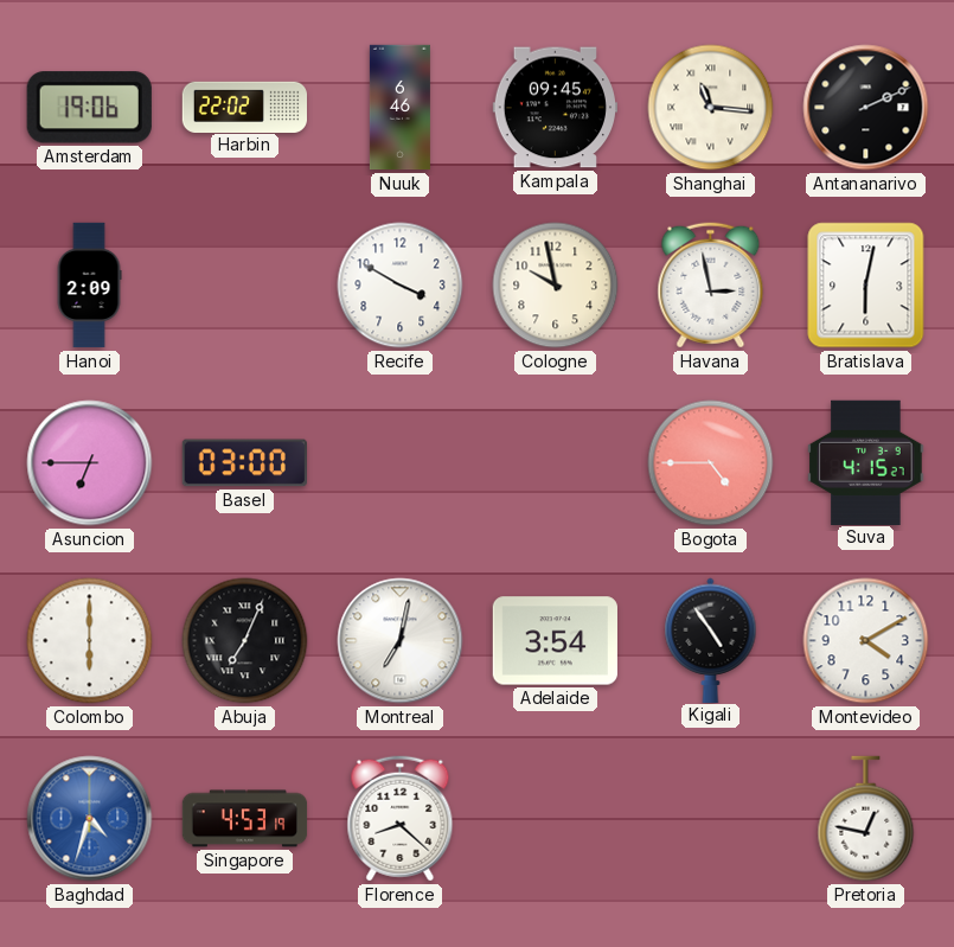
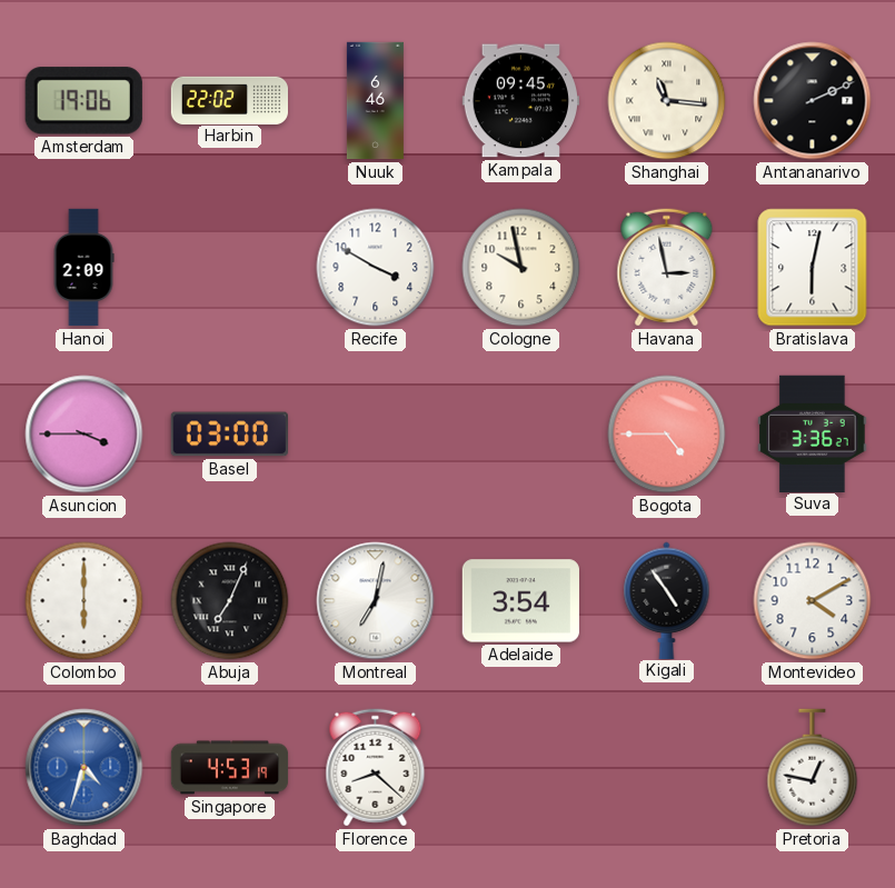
Asuncion: 6:45 -> 3:45
Suva: 4:15 -> 3:36
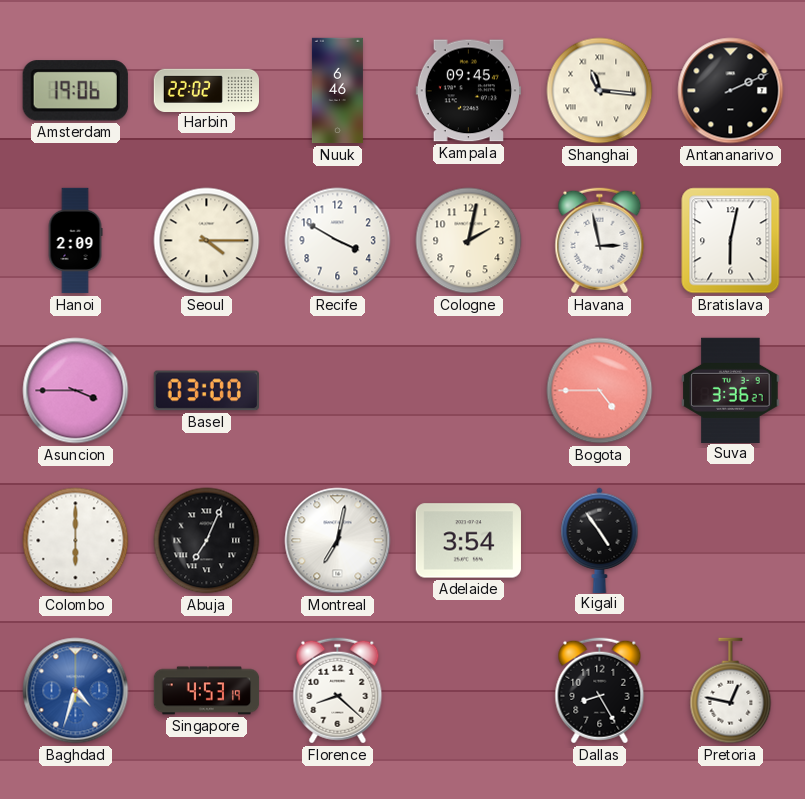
Seoul: none -> 4:15
Cologne: 9:58 -> 2:02
Montevideo: 4:10 -> none
Dallas: none -> 8:25
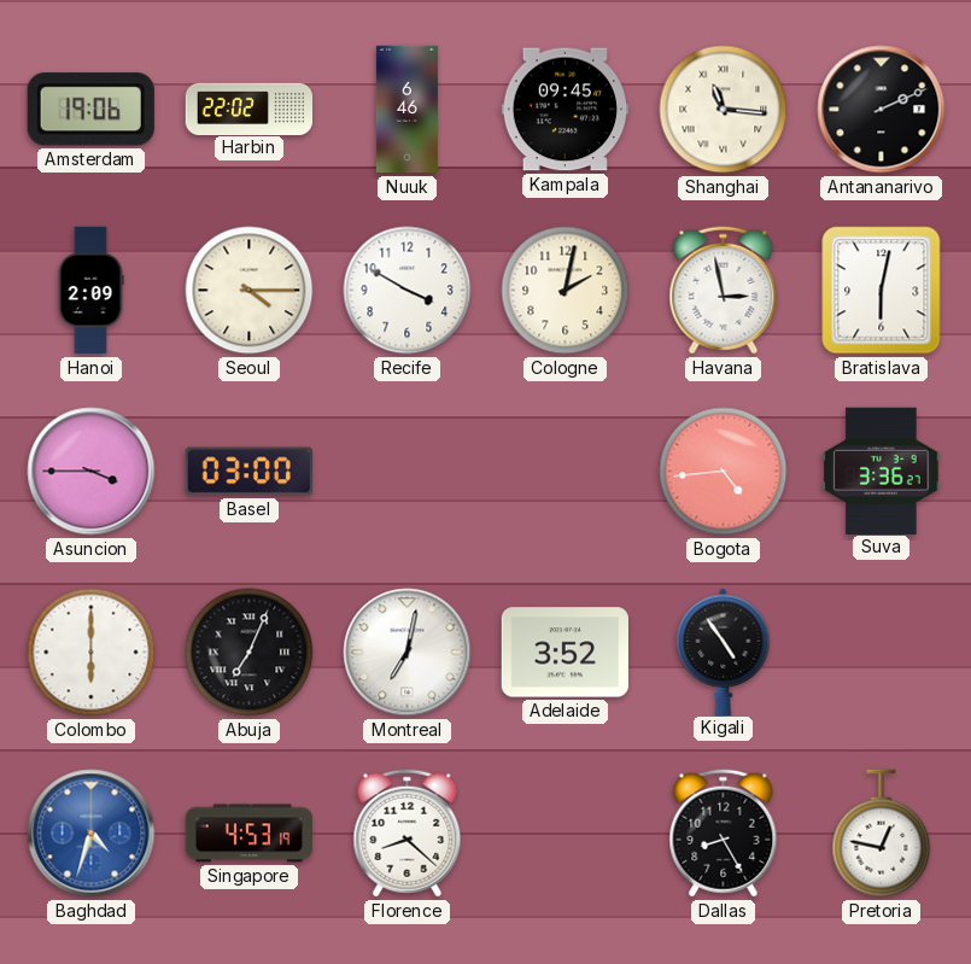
Bogota: 4:45 -> 4:44
Adelaide: 3:54 -> 3:52
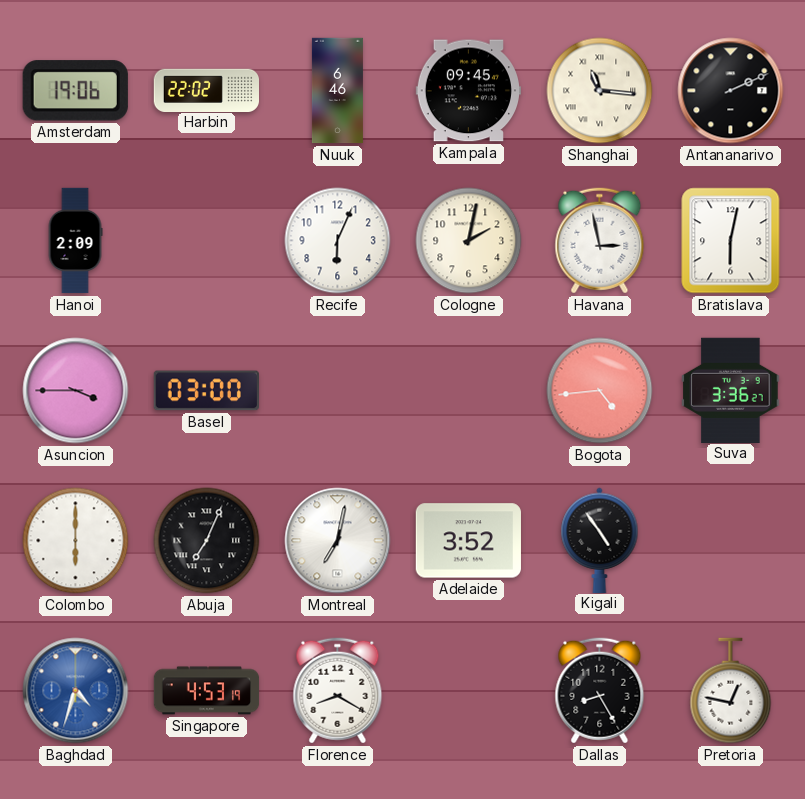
Seoul: 4:15 -> none
Recife: 3:50 -> 6:04
Florence: 8:22 -> 8:20
